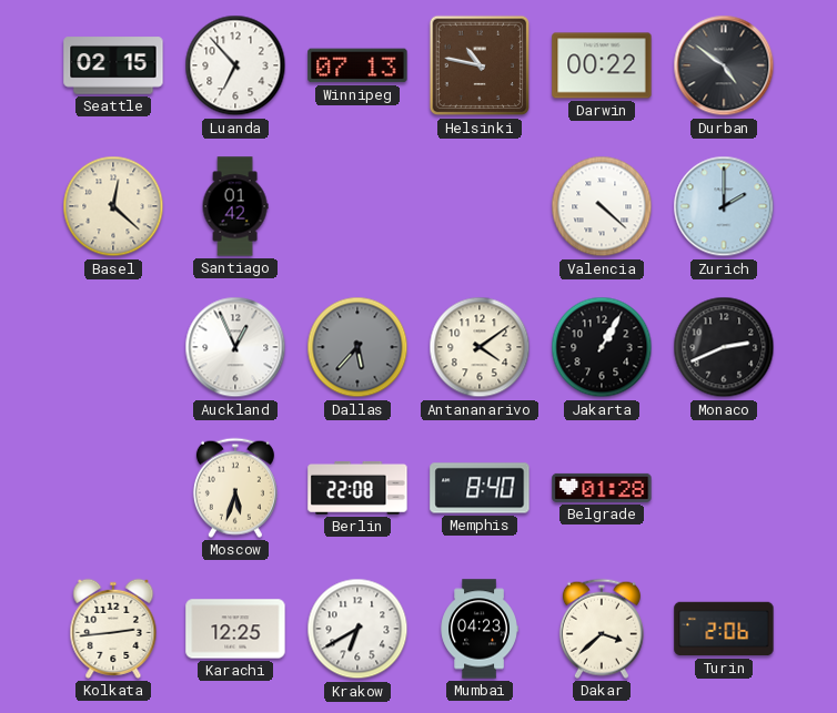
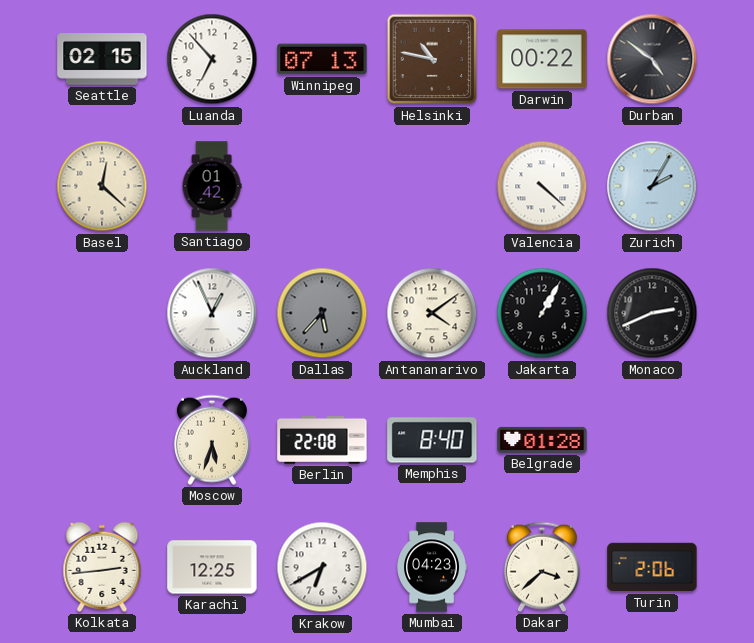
Zurich: 2:00 -> 2:05
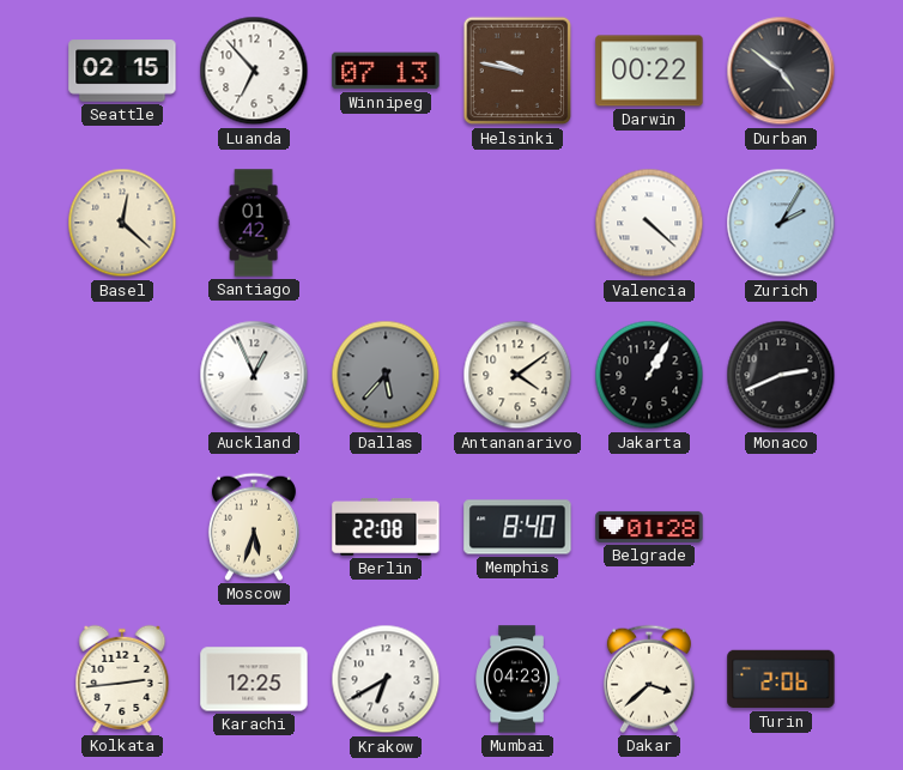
Helsinki: 10:47 -> 9:47
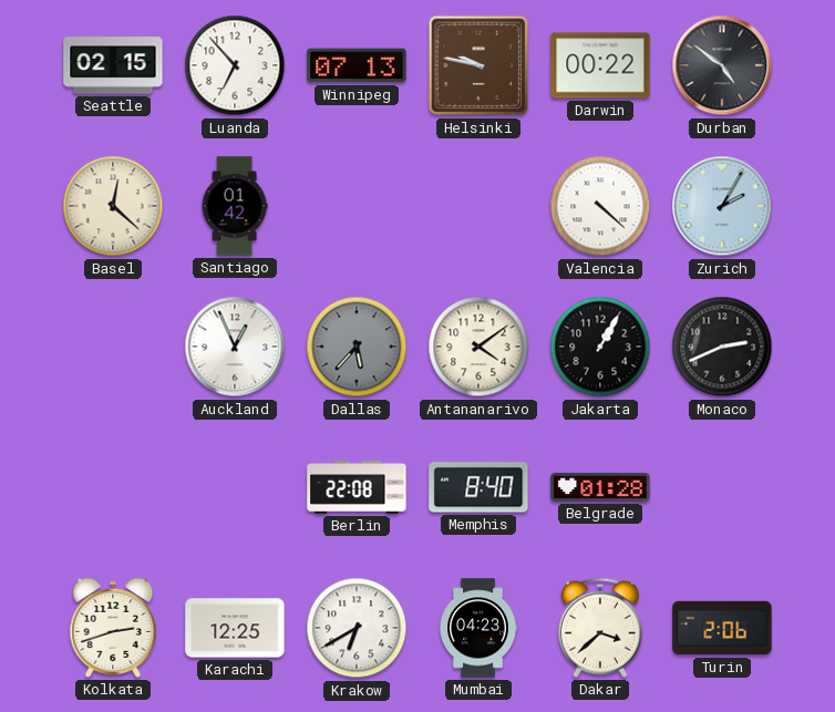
Moscow: 5:33 -> none
Kolkata: 2:44 -> 2:42
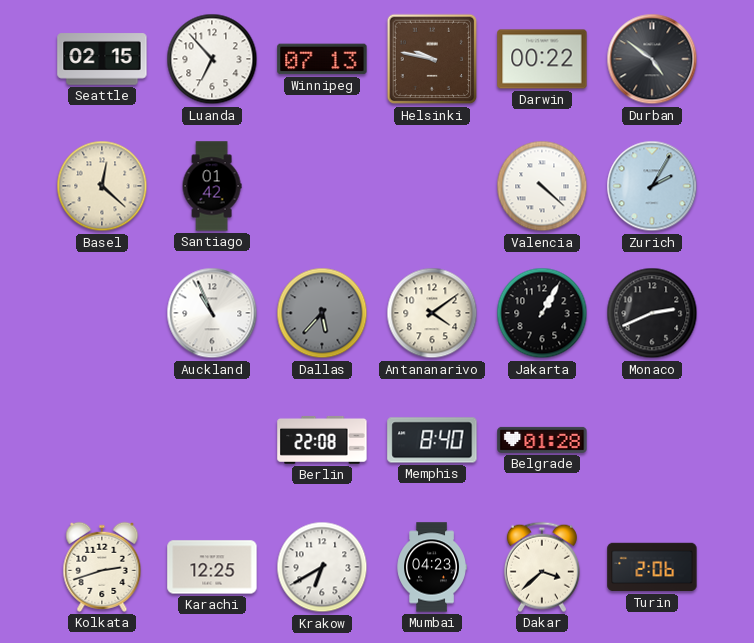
Auckland: 12:56 -> 10:56
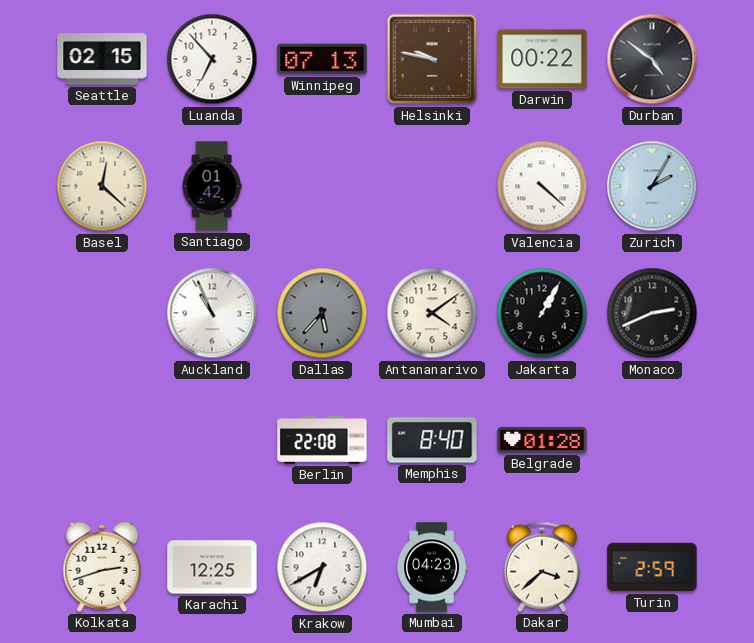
Turin: 2:06 -> 2:59
